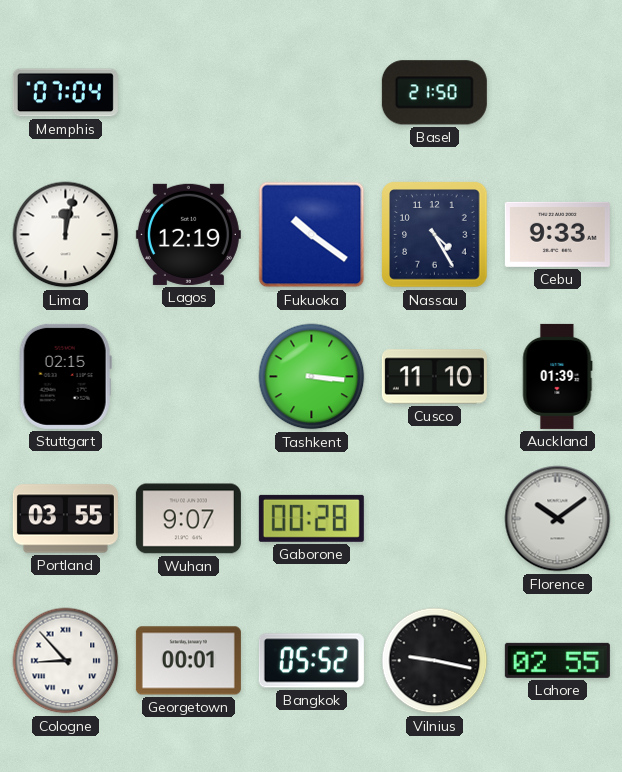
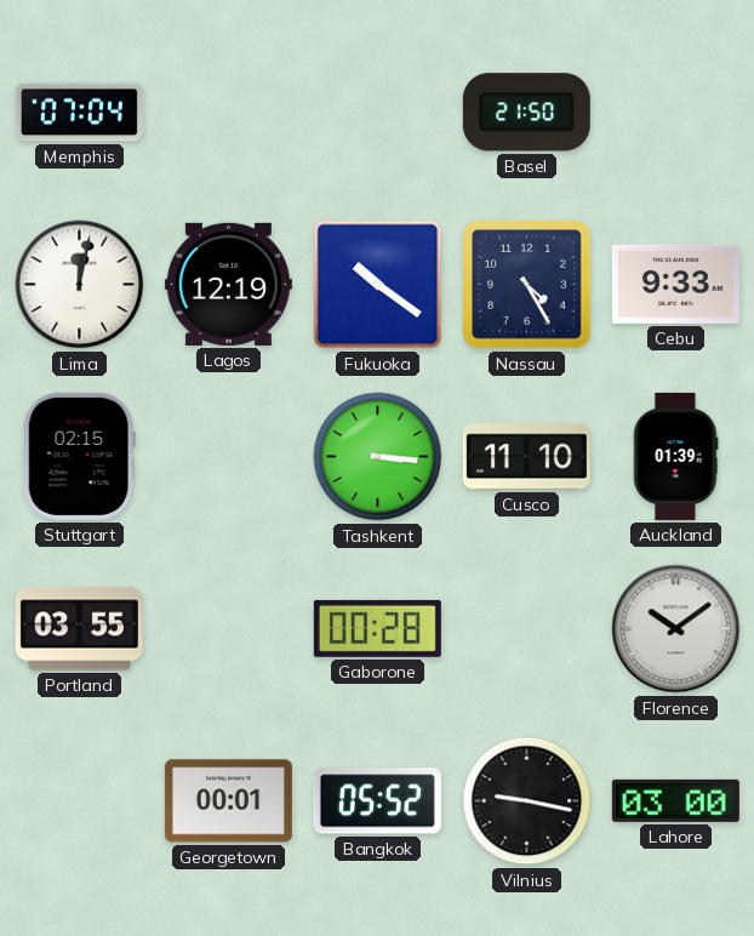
Wuhan: 9:07 -> none
Cologne: 8:53 -> none
Lahore: 02:55 -> 03:00
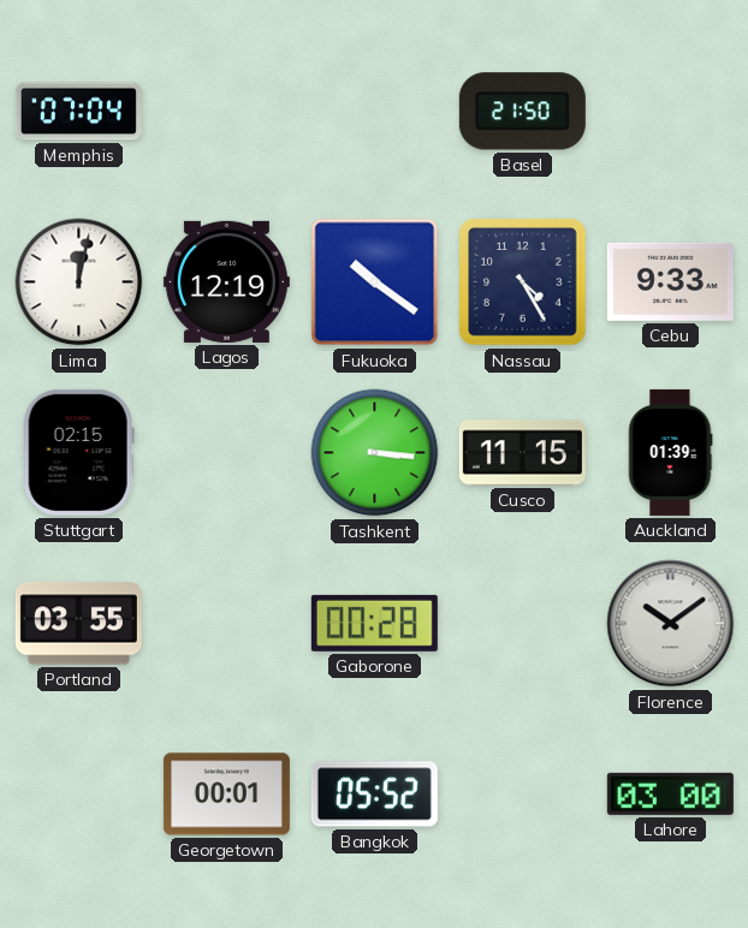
Cusco: 11:10 -> 11:15
Vilnius: 9:17 -> none
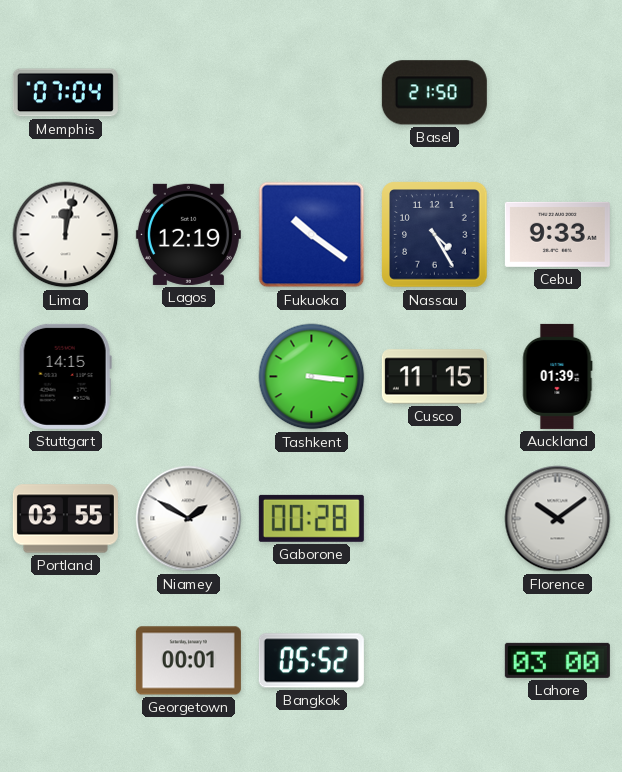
Stuttgart: 02:15 -> 14:15
Niamey: none -> 1:50
